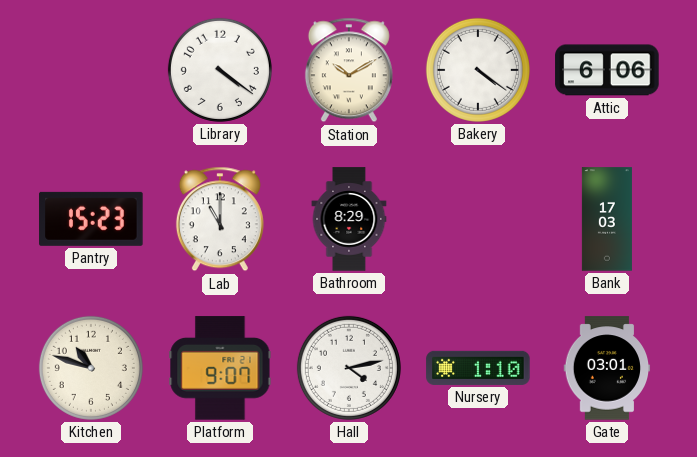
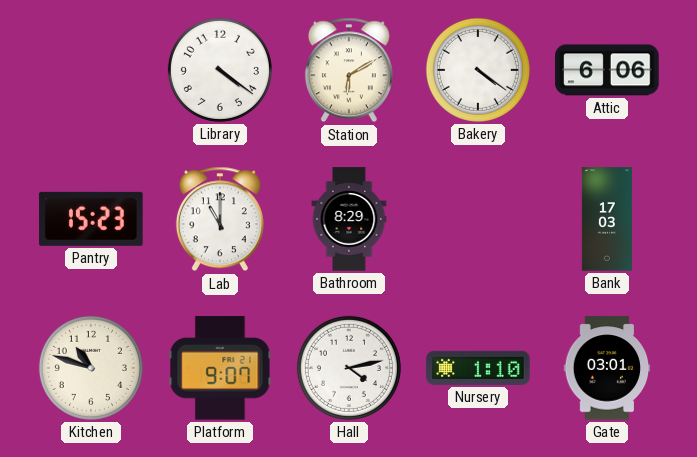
Station: 10:10 -> 6:10
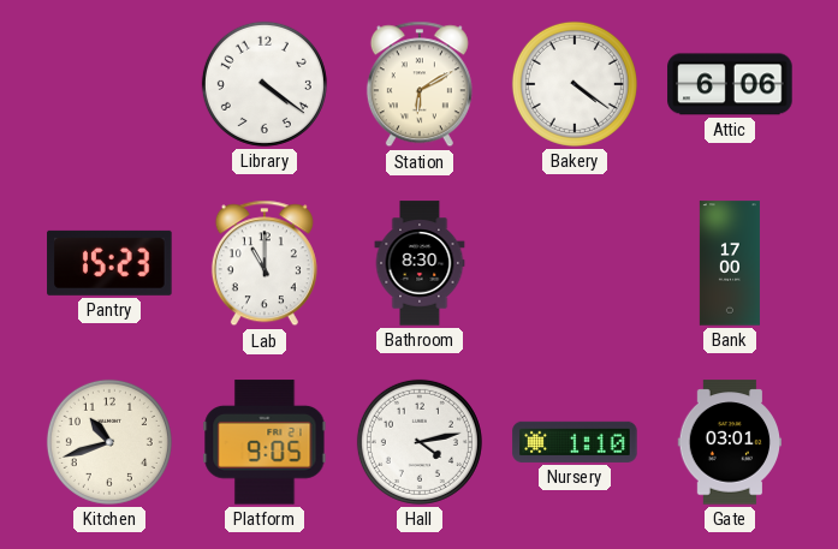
Bathroom: 8:29 -> 8:30
Bank: 17:03 -> 17:00
Kitchen: 10:48 -> 10:42
Platform: 9:07 -> 9:05
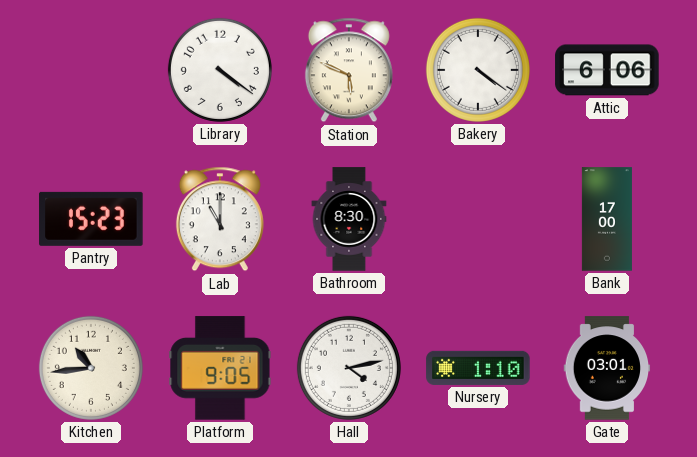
Station: 6:10 -> 5:49
Kitchen: 10:42 -> 10:44
